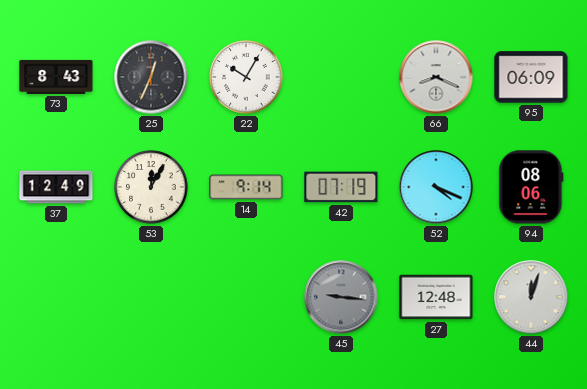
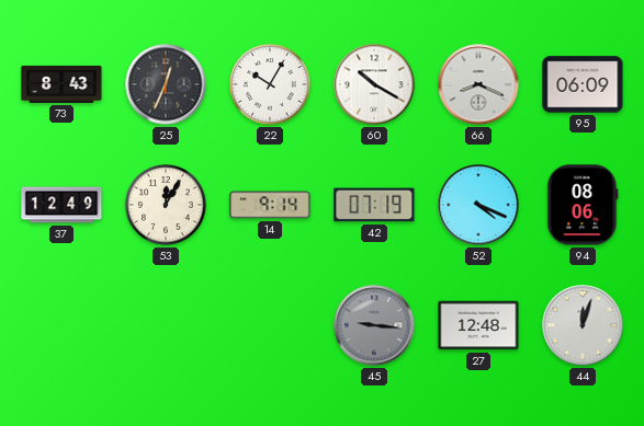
60: none -> 10:20
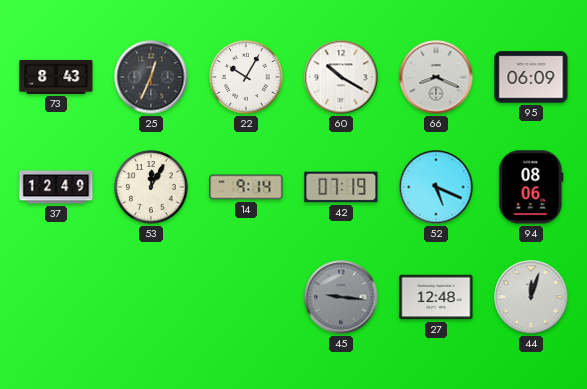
52: 4:19 -> 5:19
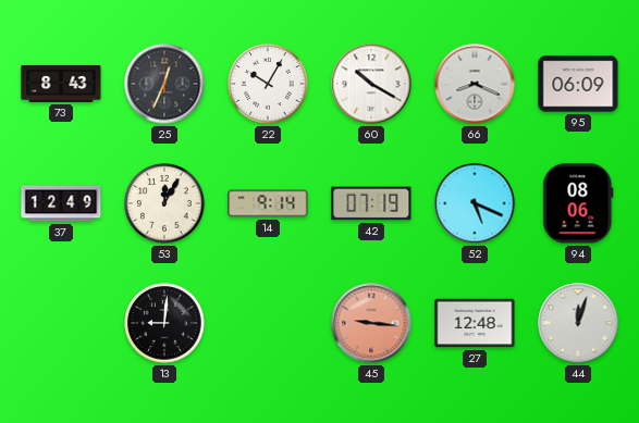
13: none -> 9:01
45 dial: grey -> salmon
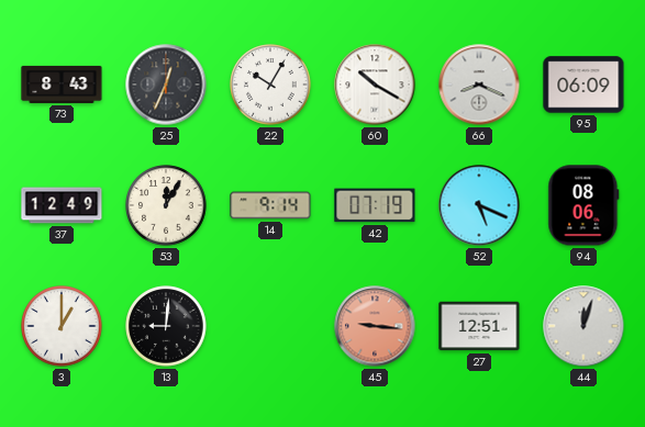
3: none -> 1:00
27: 12:48 -> 12:51
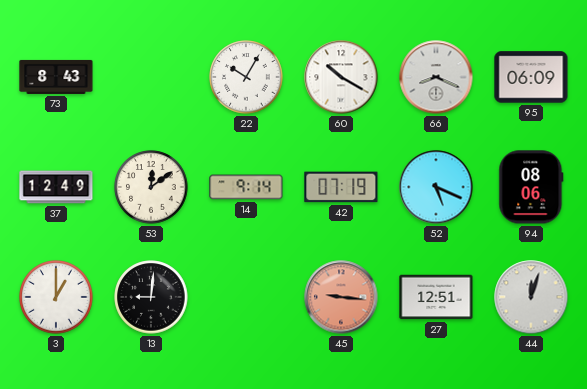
25: 12:34 -> none
53: 12:05 -> 12:09
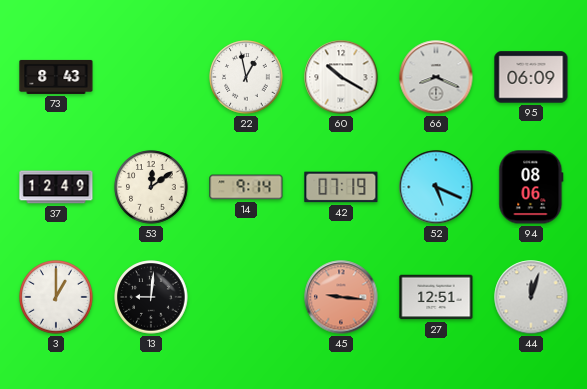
22: 10:05 -> 12:58
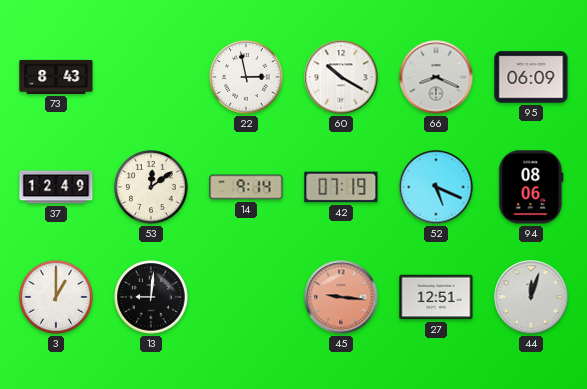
22: 12:58 -> 2:58
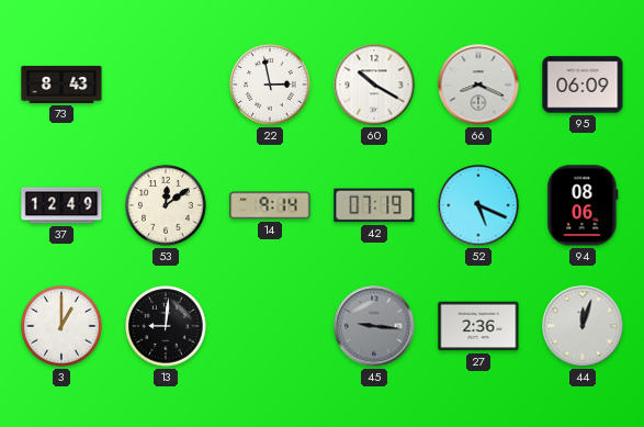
45 dial: salmon -> grey
27: 12:51 -> 2:36
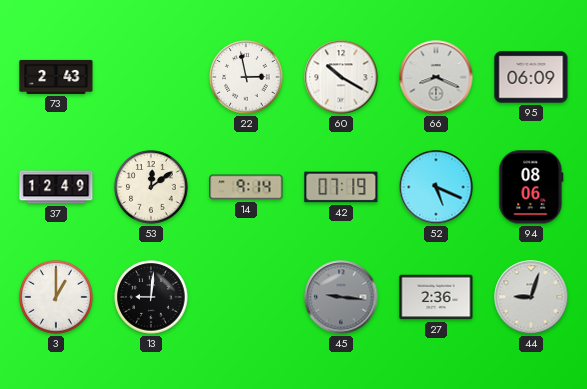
73: 8:43 -> 2:43
44: 12:03 -> 9:03
